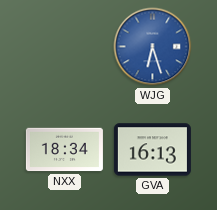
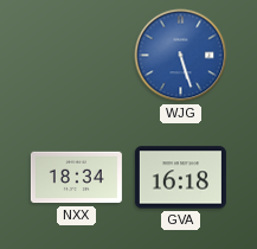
WJG: 6:27 -> 5:27
GVA: 16:13 -> 16:18
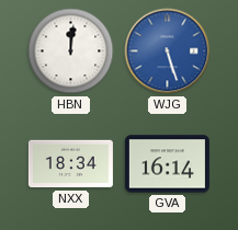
HBN: none -> 12:01
GVA: 16:18 -> 16:14
